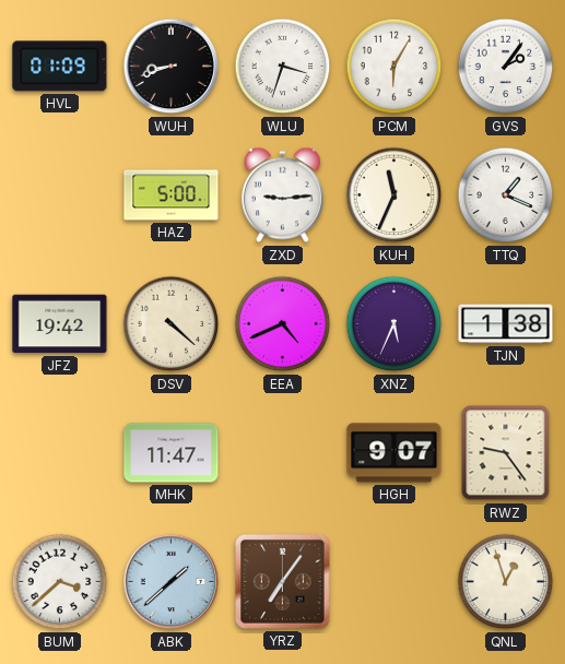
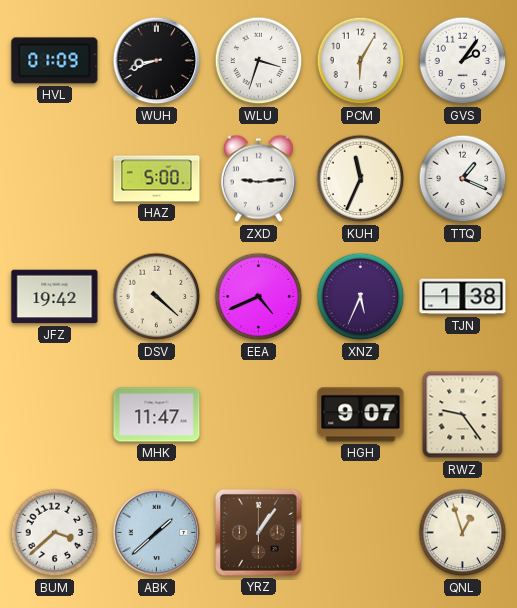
YRZ: 7:06 -> 1:06
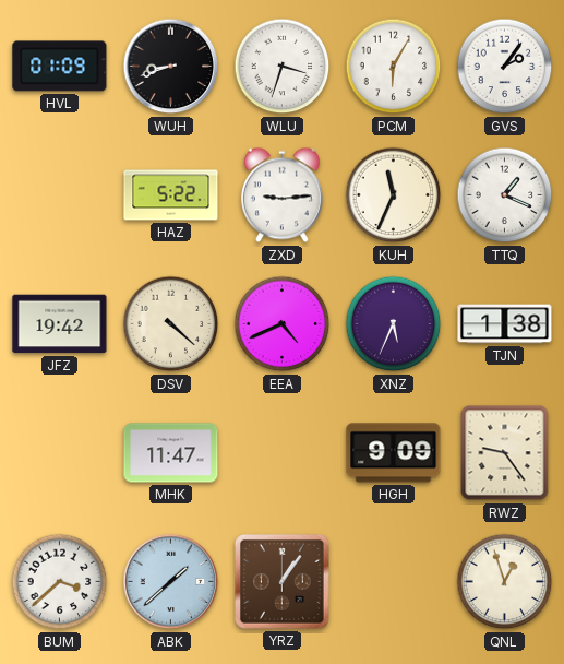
HAZ: 5:00 -> 5:22
HGH: 9:07 -> 9:09
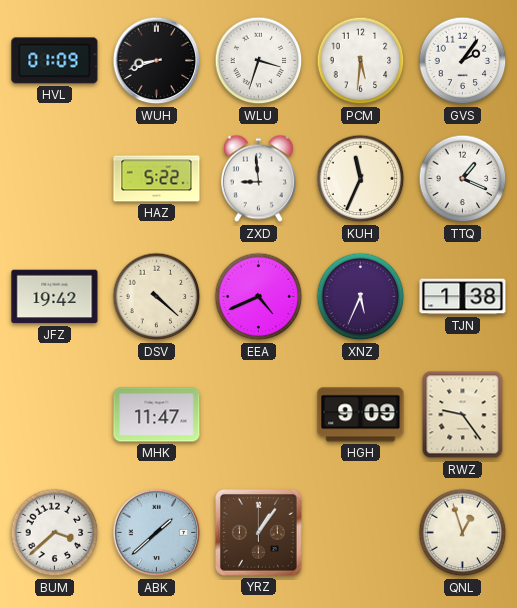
PCM: 6:05 -> 5:31
ZXD: 9:14 -> 8:59
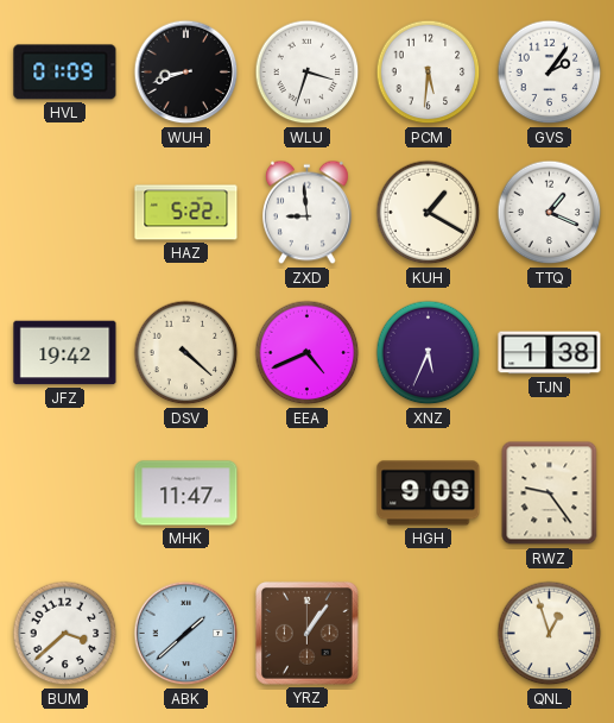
KUH: 11:34 -> 1:20
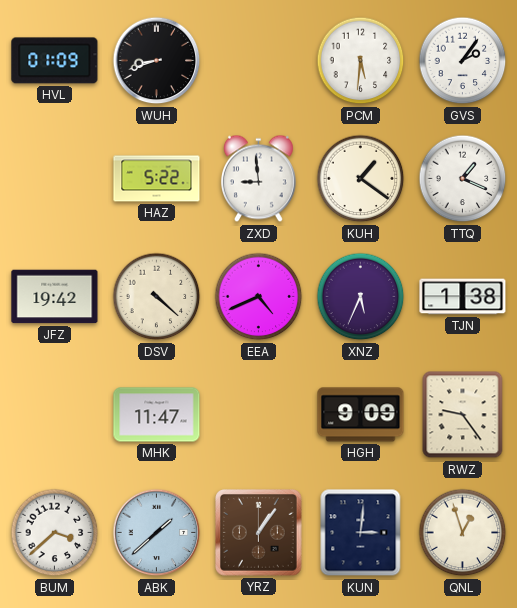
WLU: 3:33 -> none
KUH: 1:20 -> 1:21
KUN: none -> 3:01
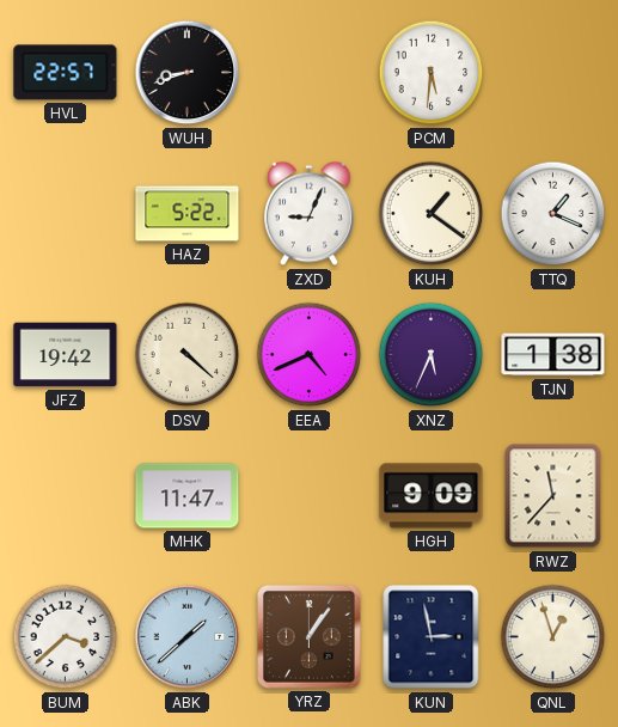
HVL: 01:09 -> 22:57
GVS: 2:06 -> none
ZXD: 8:59 -> 9:04
RWZ: 9:24 -> 11:37
KUN: 3:01 -> 2:58
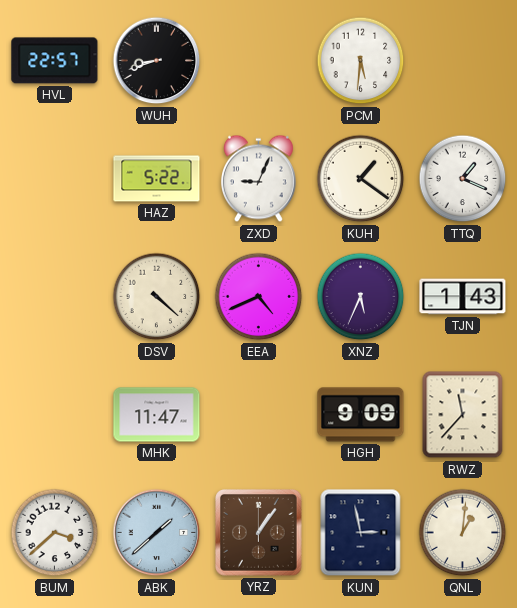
JFZ: 19:42 -> none
TJN: 1:38 -> 1:43
QNL: 12:57 -> 1:01
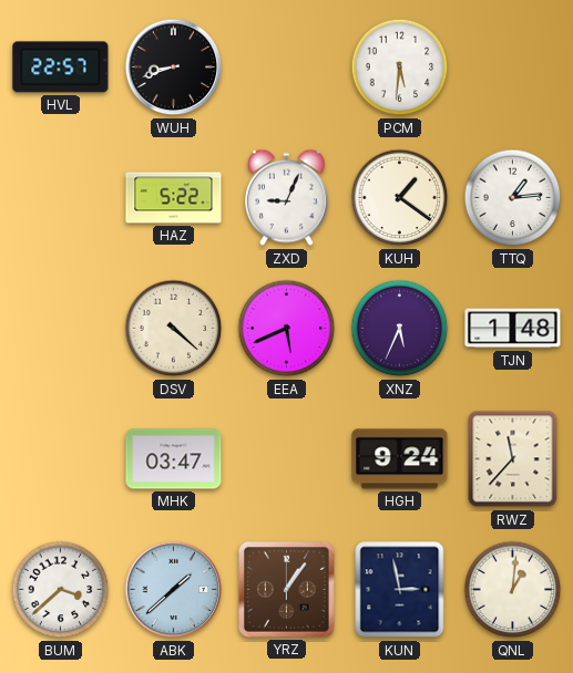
TTQ: 1:19 -> 1:14
EEA: 4:41 -> 5:41
TJN: 1:43 -> 1:48
MHK: 11:47 -> 03:47
HGH: 9:09 -> 9:24
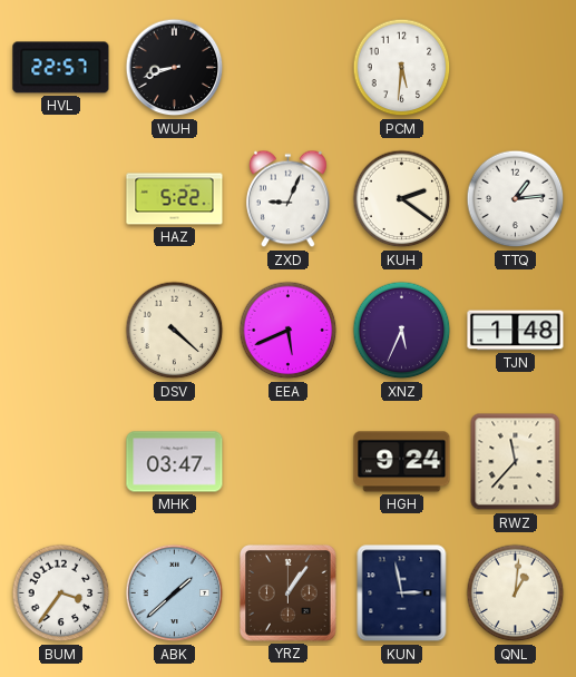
KUH: 1:21 -> 2:21
BUM: 3:38 -> 3:36
